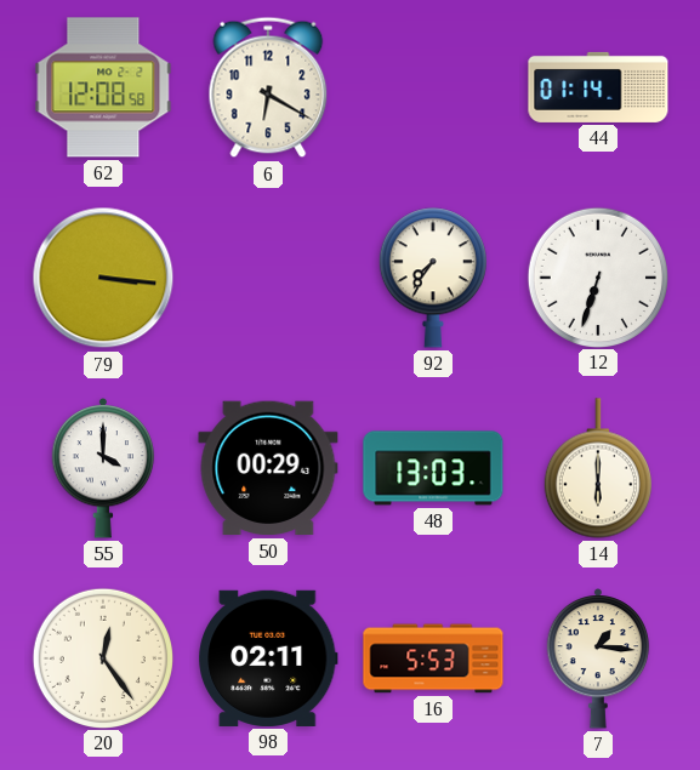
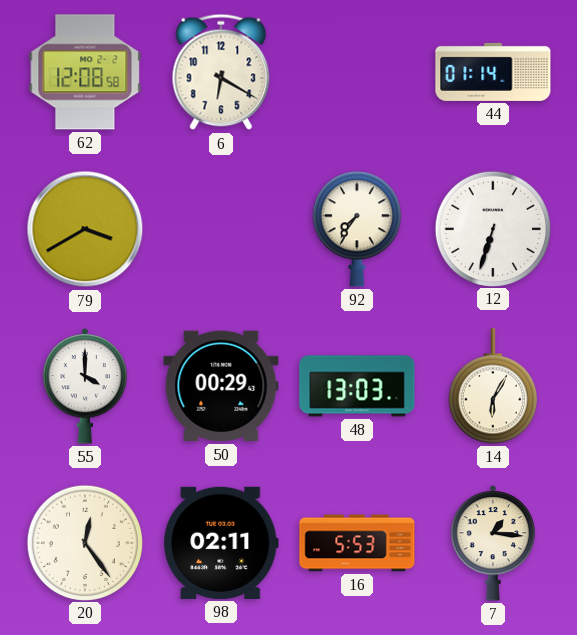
79: 3:16 -> 3:40
14: 6:00 -> 6:05
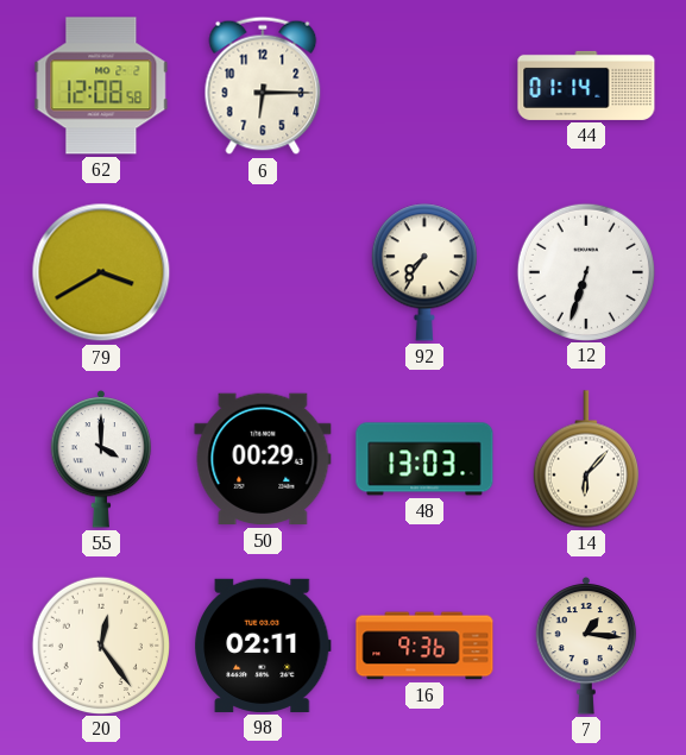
6: 6:20 -> 6:15
14: 6:05 -> 6:07
16: 5:53 -> 9:36
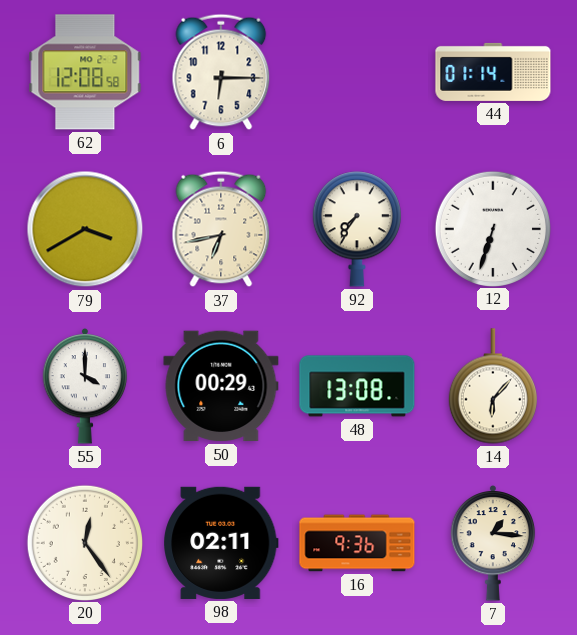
37: none -> 6:43
48: 13:03 -> 13:08
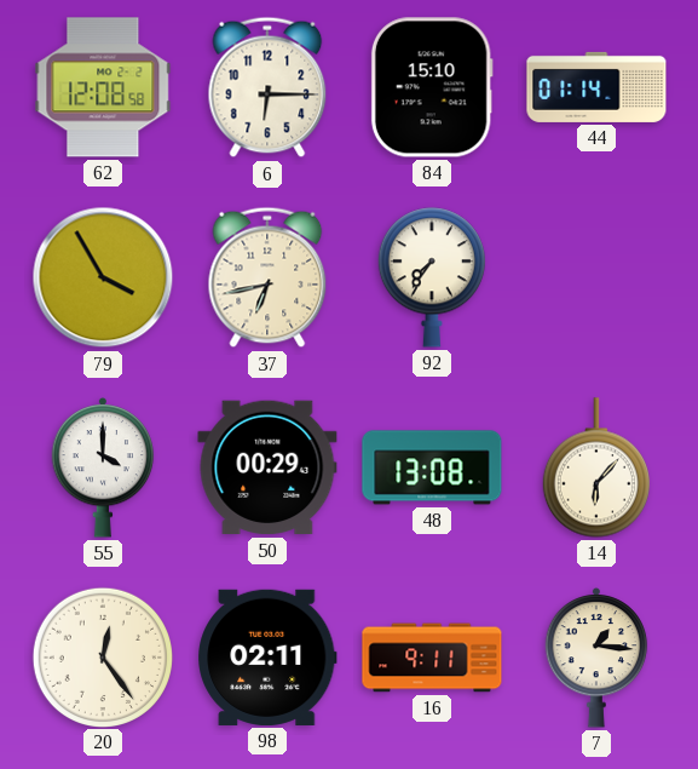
84: none -> 15:10
79: 3:40 -> 3:55
12: 6:33 -> none
16: 9:36 -> 9:11
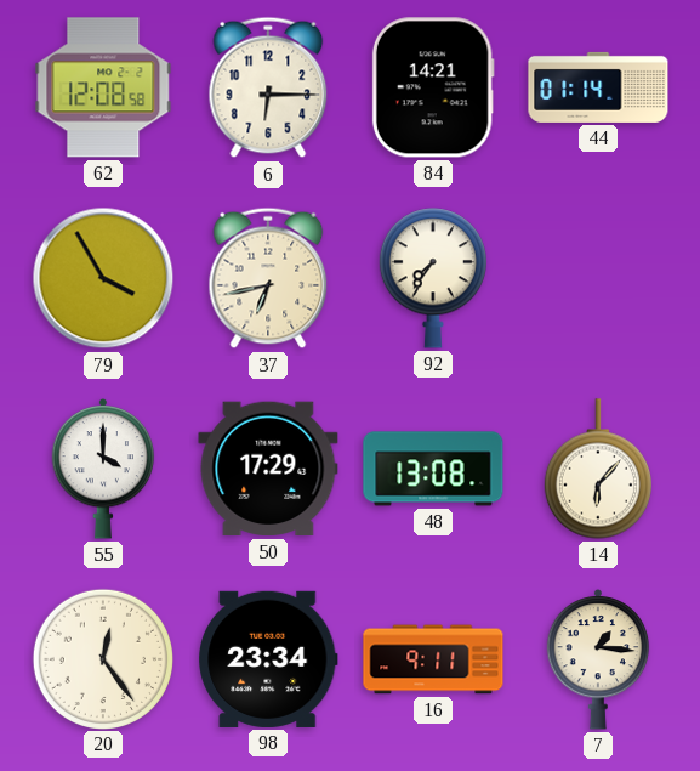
84: 15:10 -> 14:21
50: 00:29 -> 17:29
98: 02:11 -> 23:34
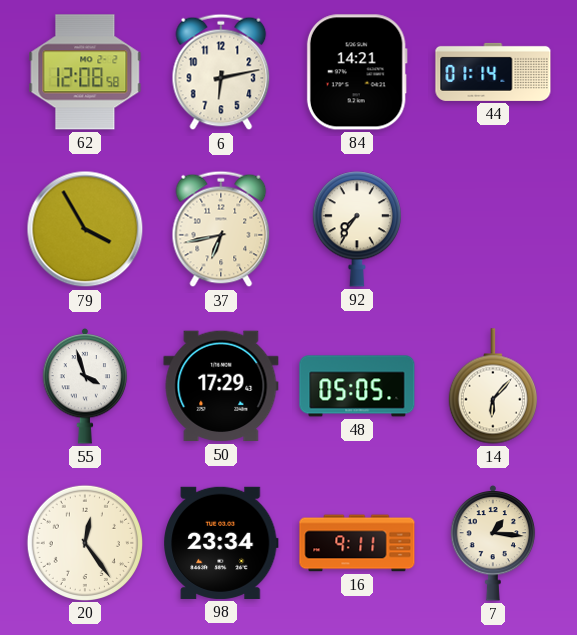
6: 6:15 -> 6:13
55: 4:00 -> 3:57
48: 13:08 -> 05:05
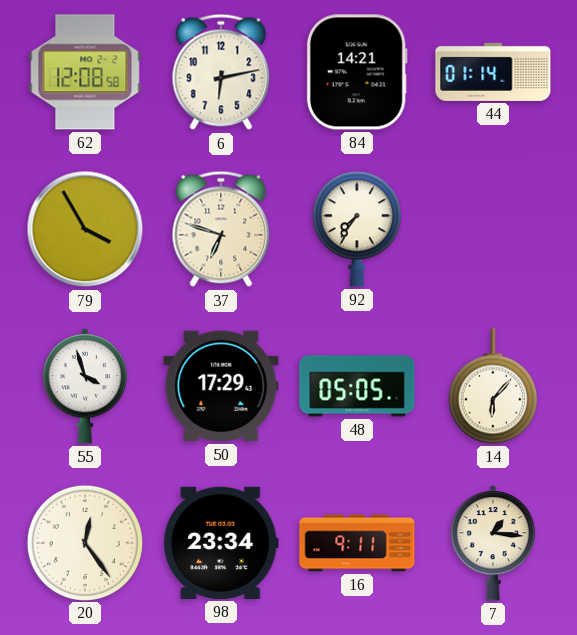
37: 6:43 -> 6:48
